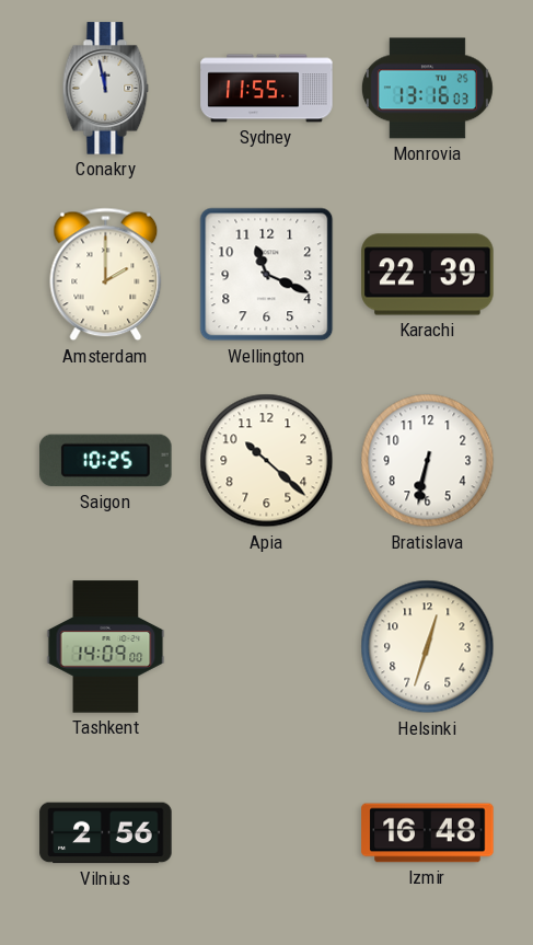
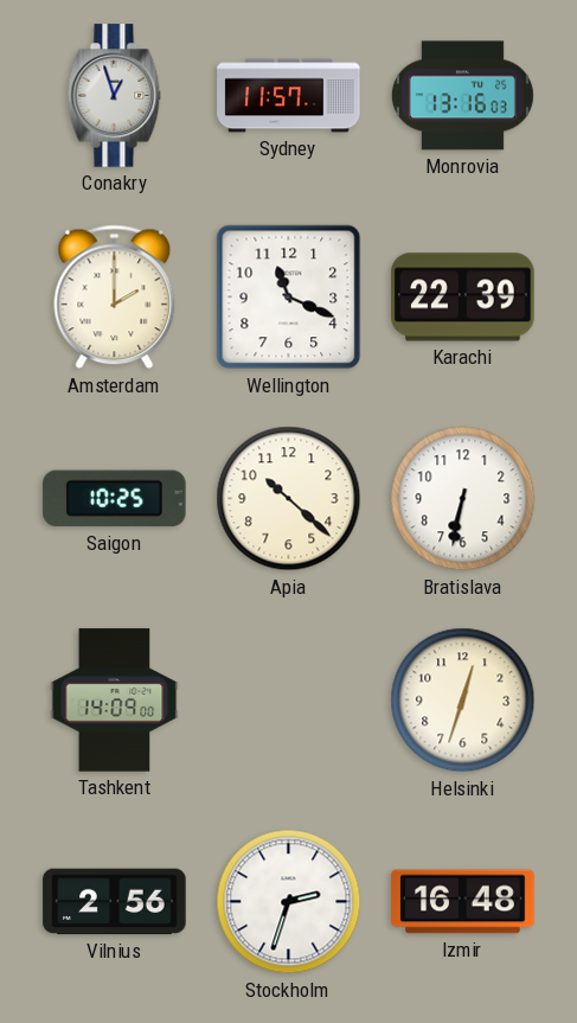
Conakry: 11:58 -> 12:57
Sydney: 11:55 -> 11:57
Stockholm: none -> 2:33
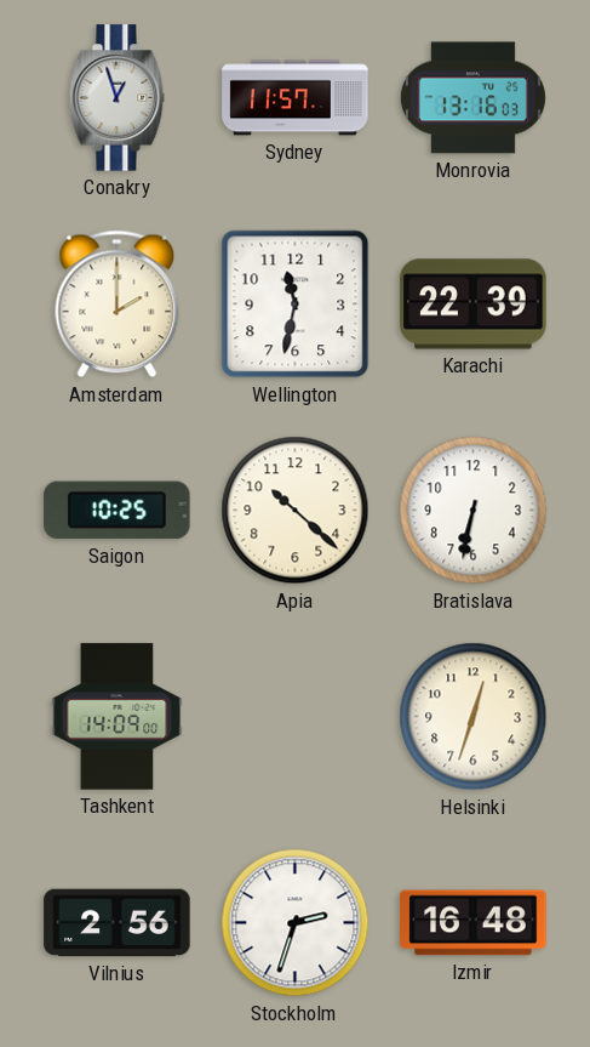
Wellington: 11:19 -> 11:32
